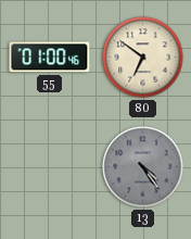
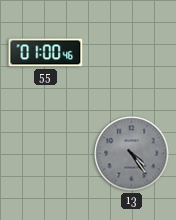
80: 6:51 -> none
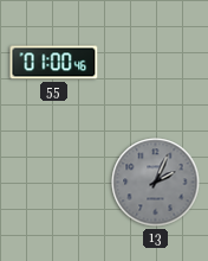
13: 4:24 -> 2:04
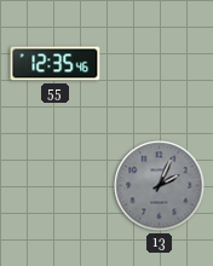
55: 01:00 -> 12:35
